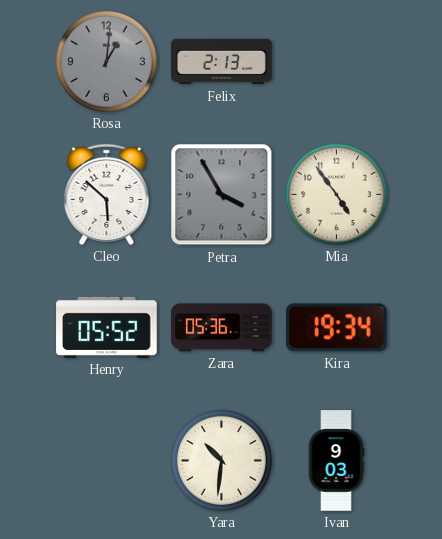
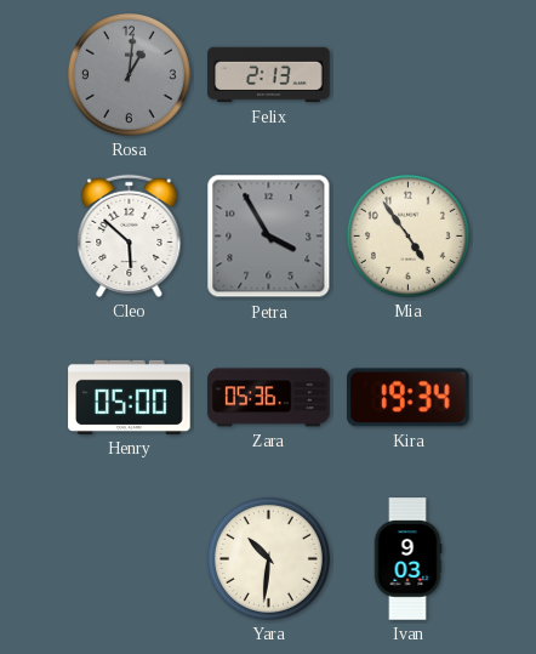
Henry: 05:52 -> 05:00
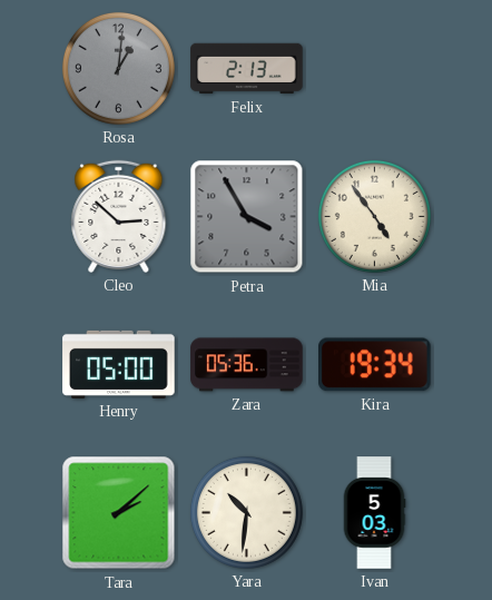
Cleo: 5:52 -> 2:52
Tara: none -> 2:08
Ivan: 9:03 -> 5:03
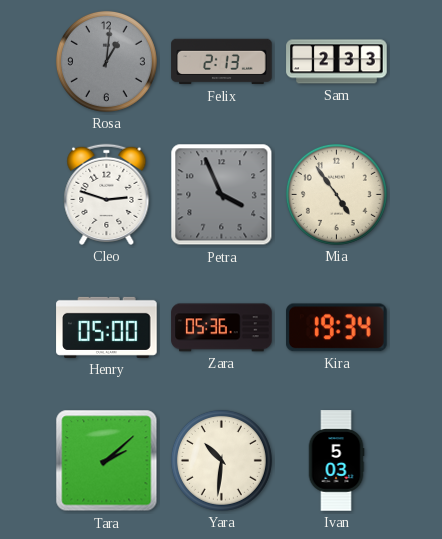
Sam: none -> 2:33
Cleo: 2:52 -> 2:48
Petra: 3:55 -> 3:56
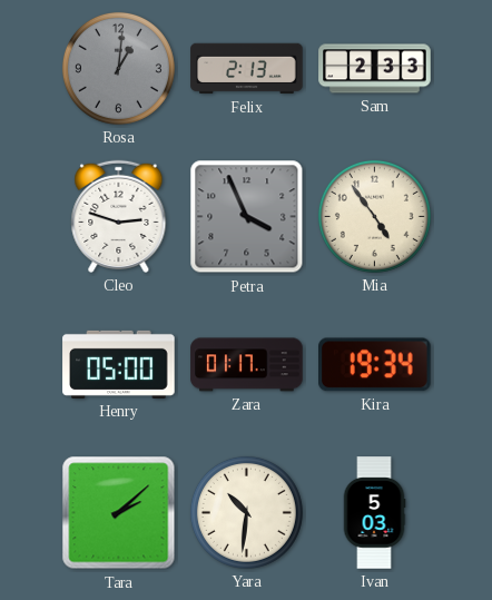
Zara: 05:36 -> 01:17
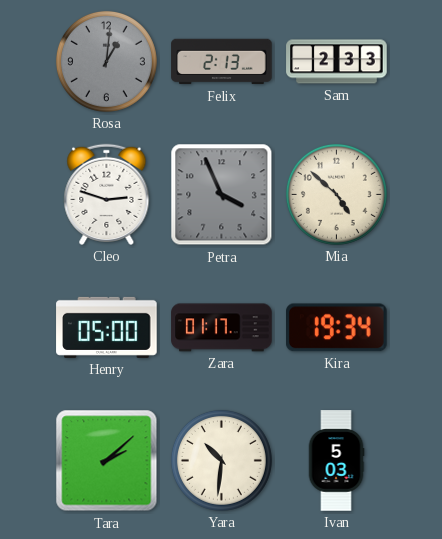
Mia: 4:54 -> 4:52
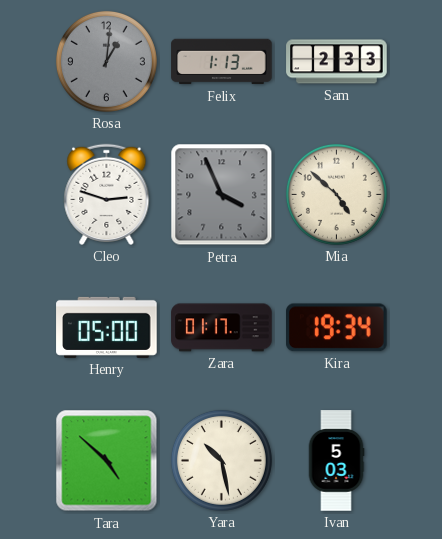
Felix: 2:13 -> 1:13
Tara: 2:08 -> 4:52
Yara: 10:31 -> 10:28
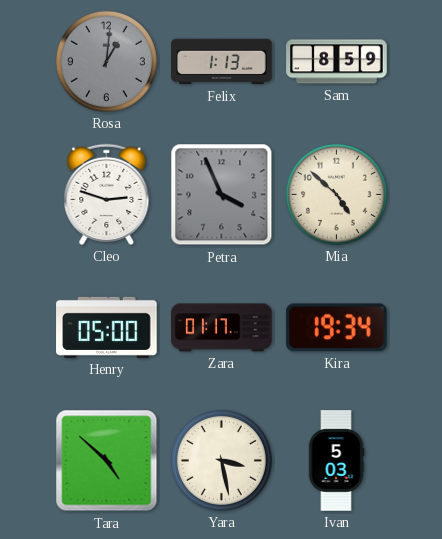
Sam: 2:33 -> 8:59
Yara: 10:28 -> 3:28
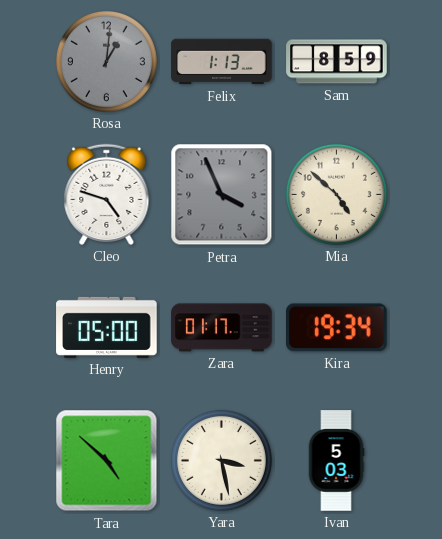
Cleo: 2:48 -> 4:48
